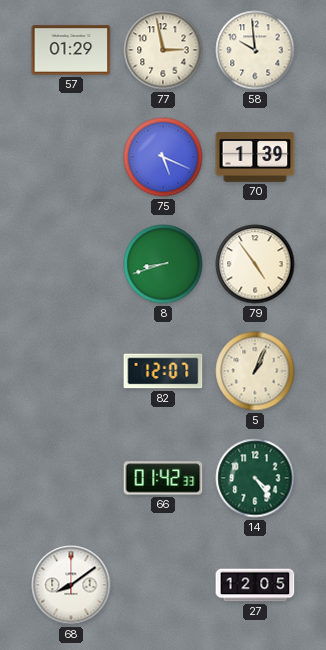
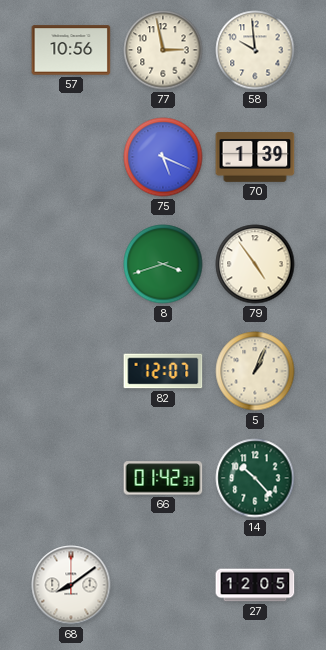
57: 01:29 -> 10:56
8: 8:42 -> 3:42
14: 4:24 -> 10:23
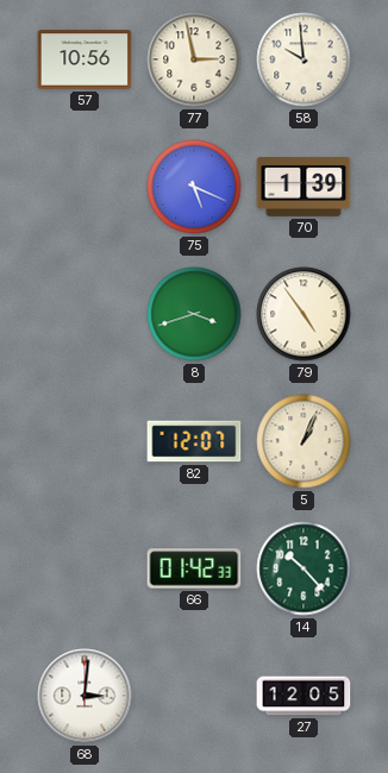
68: 8:09 -> 3:01
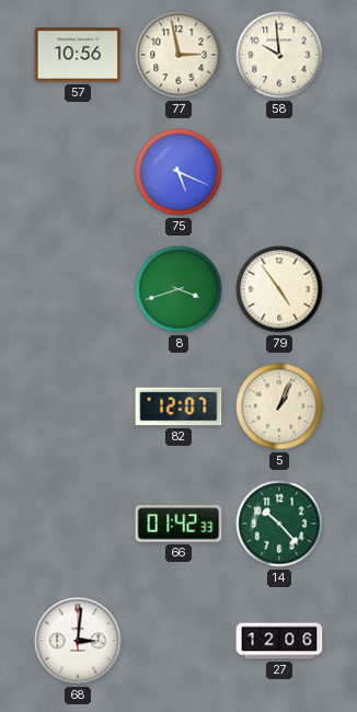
70: 1:39 -> none
27: 12:05 -> 12:06
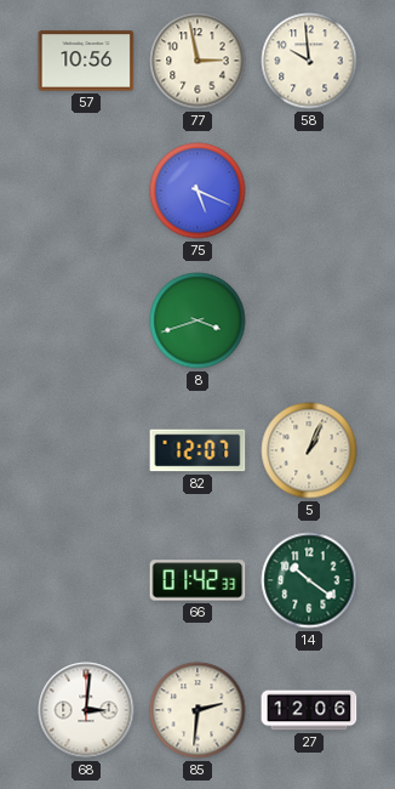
79: 4:54 -> none
14: 10:23 -> 10:21
85: none -> 2:31
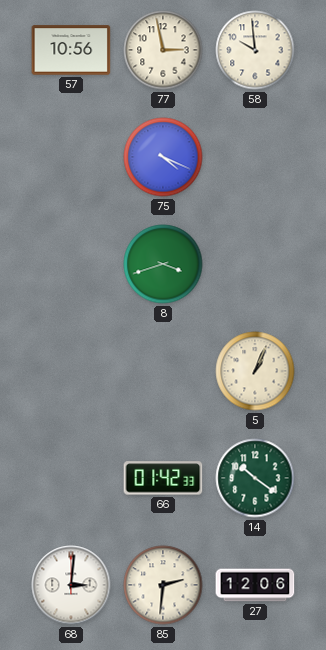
75: 5:19 -> 4:19
82: 12:07 -> none
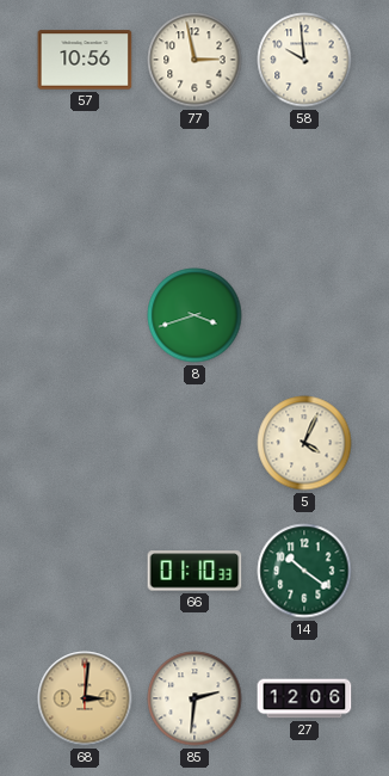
75: 4:19 -> none
5: 1:04 -> 4:04
66: 01:42 -> 01:10
68 dial: white -> champagne
